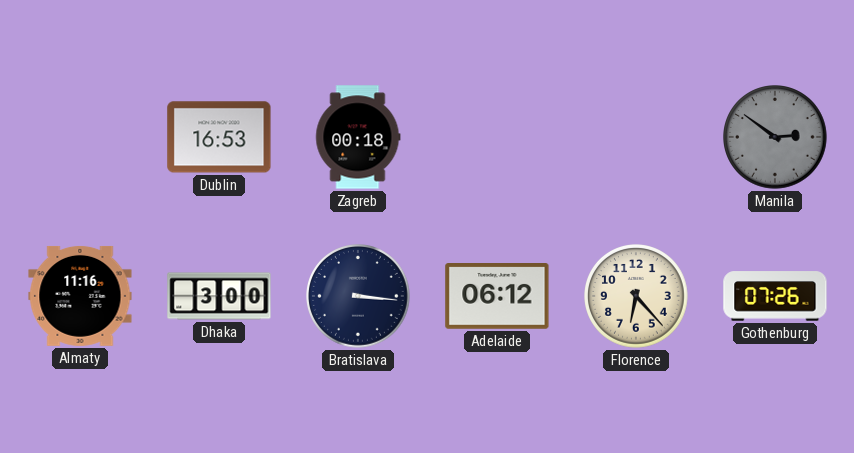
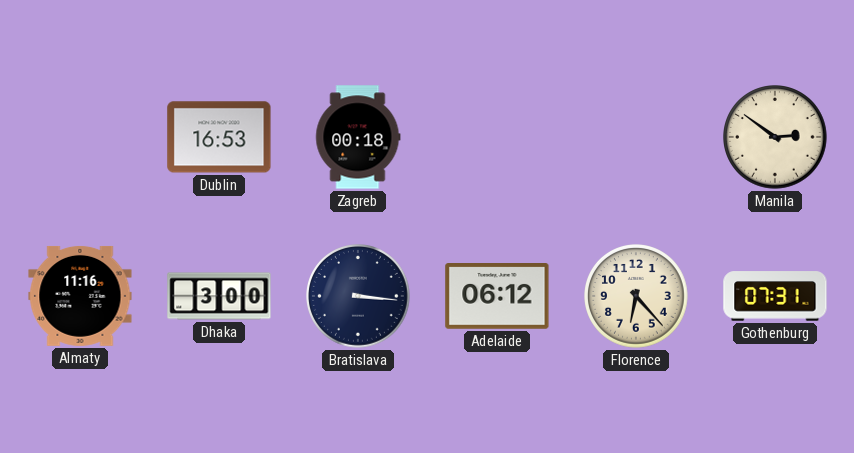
Manila dial: grey -> cream
Gothenburg: 07:26 -> 07:31
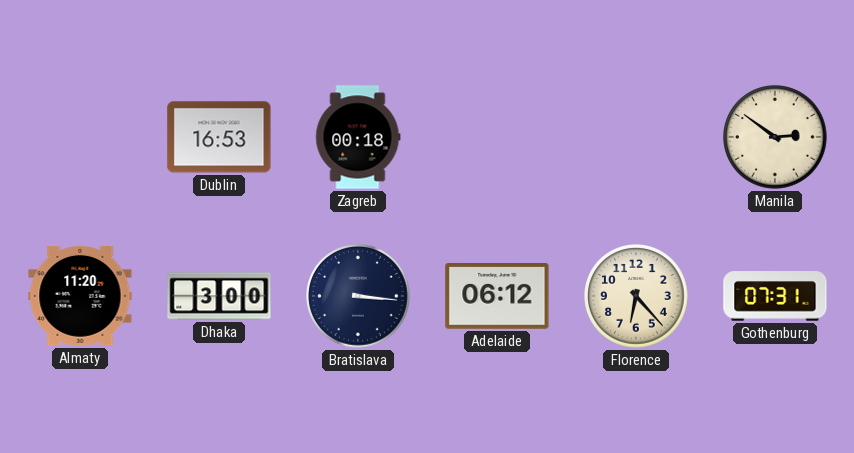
Almaty: 11:16 -> 11:20
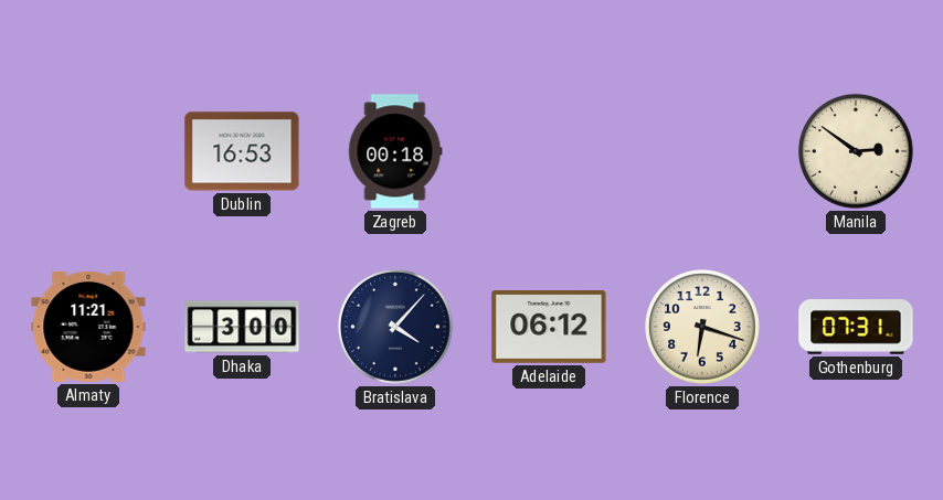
Almaty: 11:20 -> 11:21
Bratislava: 3:16 -> 4:07
Florence: 6:23 -> 6:18
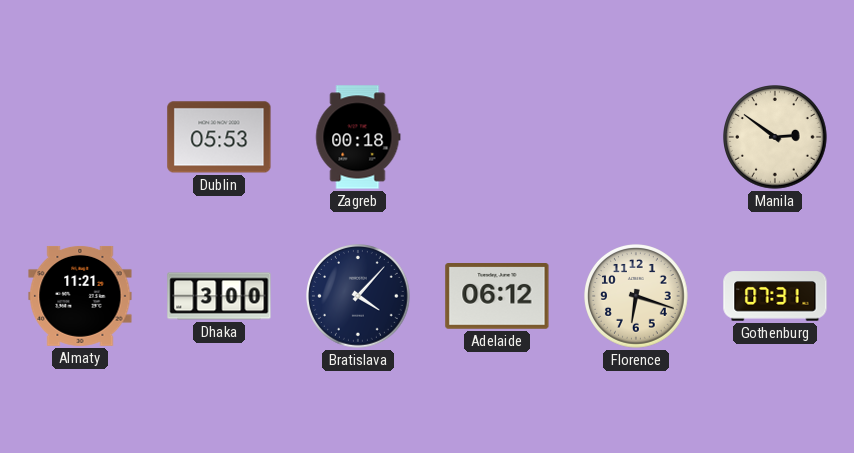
Dublin: 16:53 -> 05:53
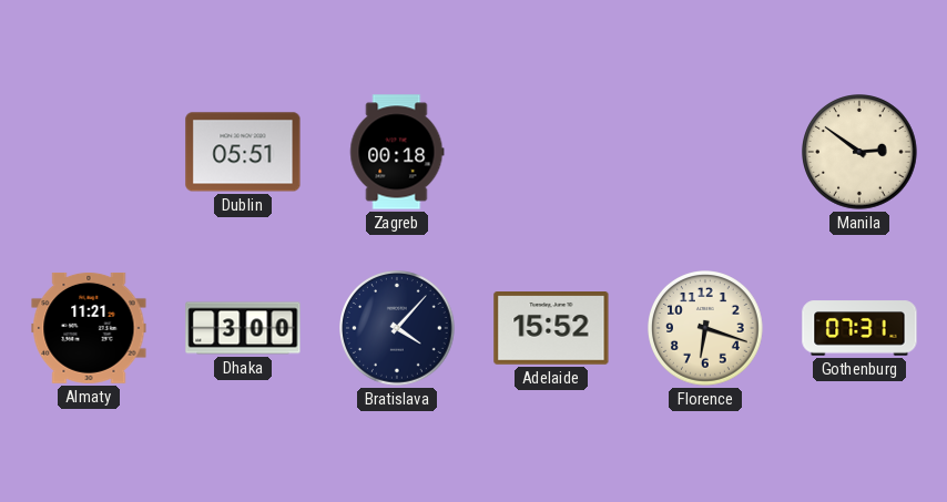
Dublin: 05:53 -> 05:51
Adelaide: 06:12 -> 15:52
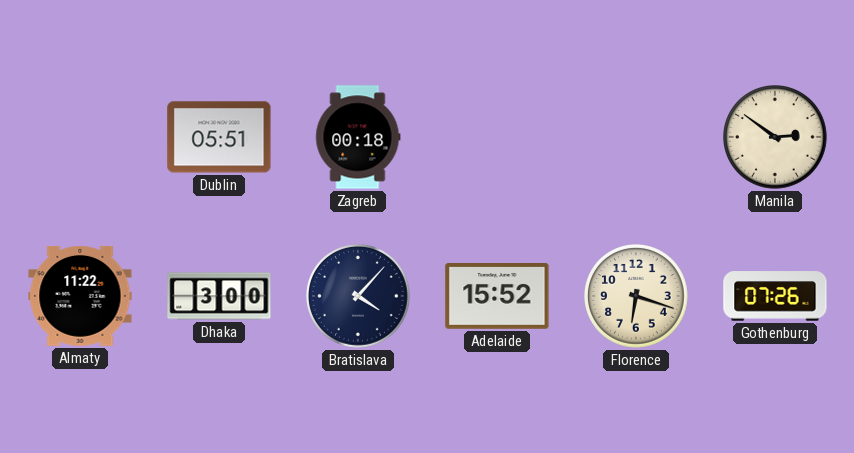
Almaty: 11:21 -> 11:22
Gothenburg: 07:31 -> 07:26
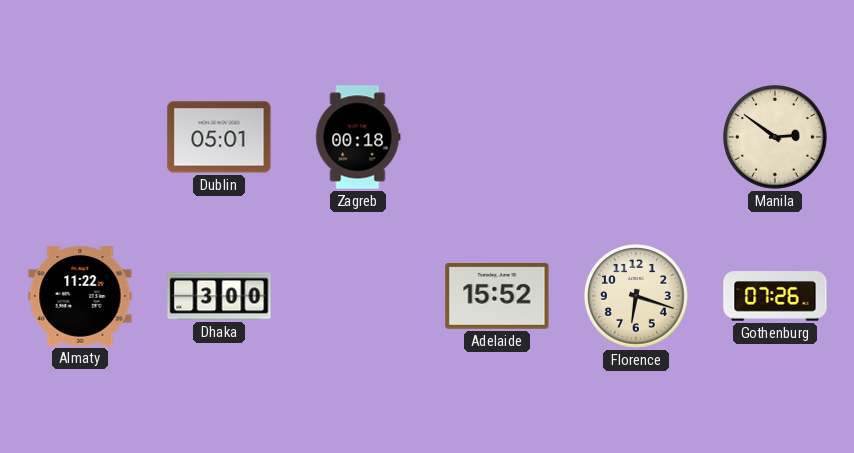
Dublin: 05:51 -> 05:01
Bratislava: 4:07 -> none
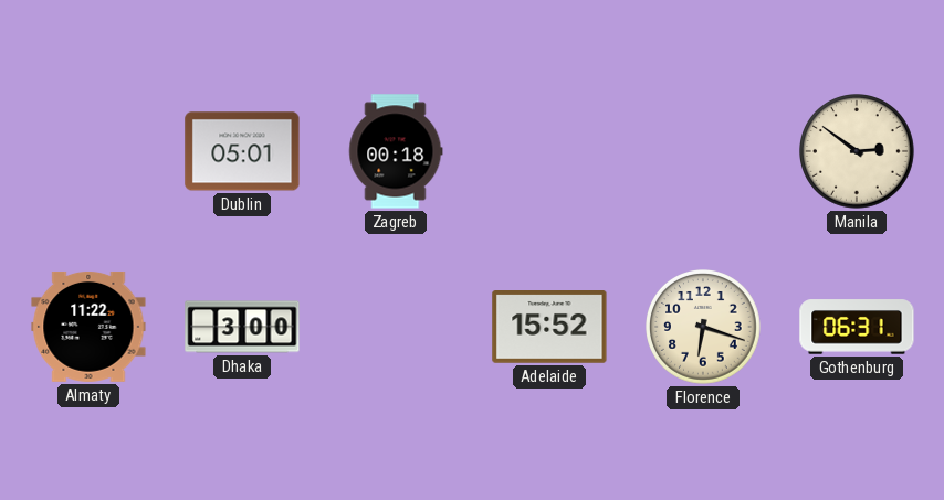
Gothenburg: 07:26 -> 06:31
